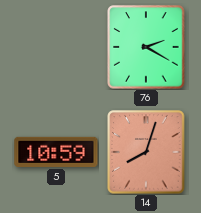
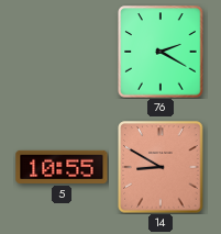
5: 10:59 -> 10:55
14: 8:03 -> 8:50
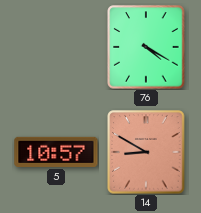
76: 2:20 -> 4:20
5: 10:55 -> 10:57
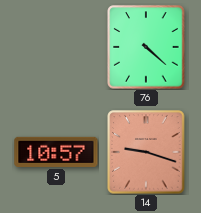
76: 4:20 -> 4:22
14: 8:50 -> 9:18
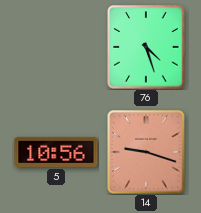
76: 4:22 -> 4:27
5: 10:57 -> 10:56
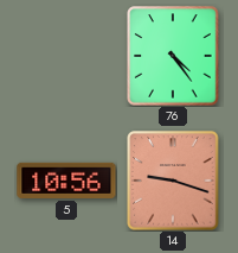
76: 4:27 -> 4:24
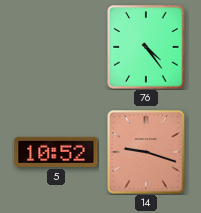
5: 10:56 -> 10:52
